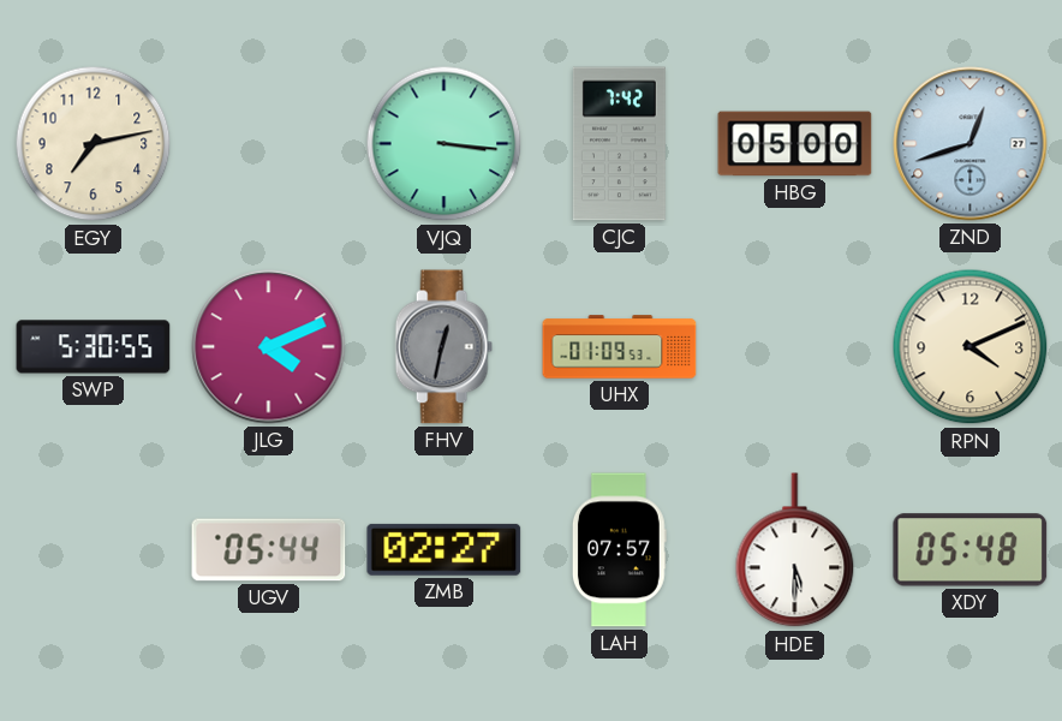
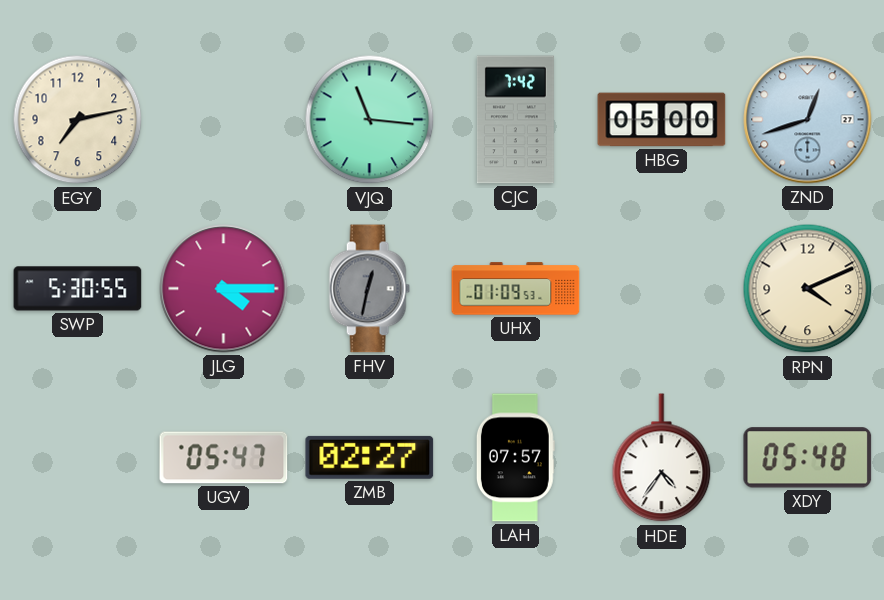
VJQ: 3:16 -> 11:16
JLG: 4:11 -> 4:15
UGV: 05:44 -> 05:47
HDE: 5:30 -> 4:36
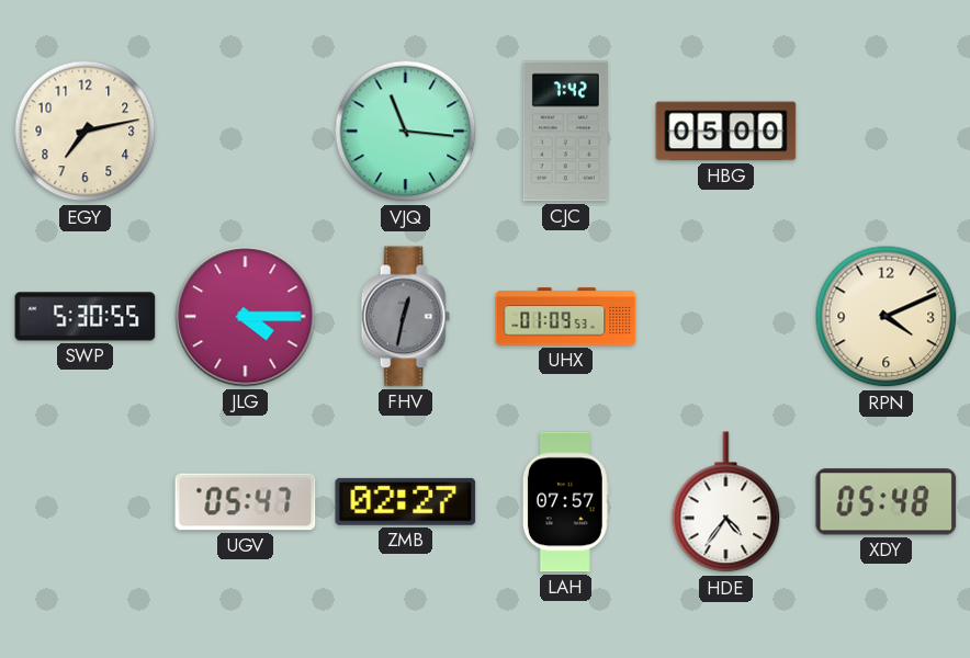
ZND: 12:42 -> none
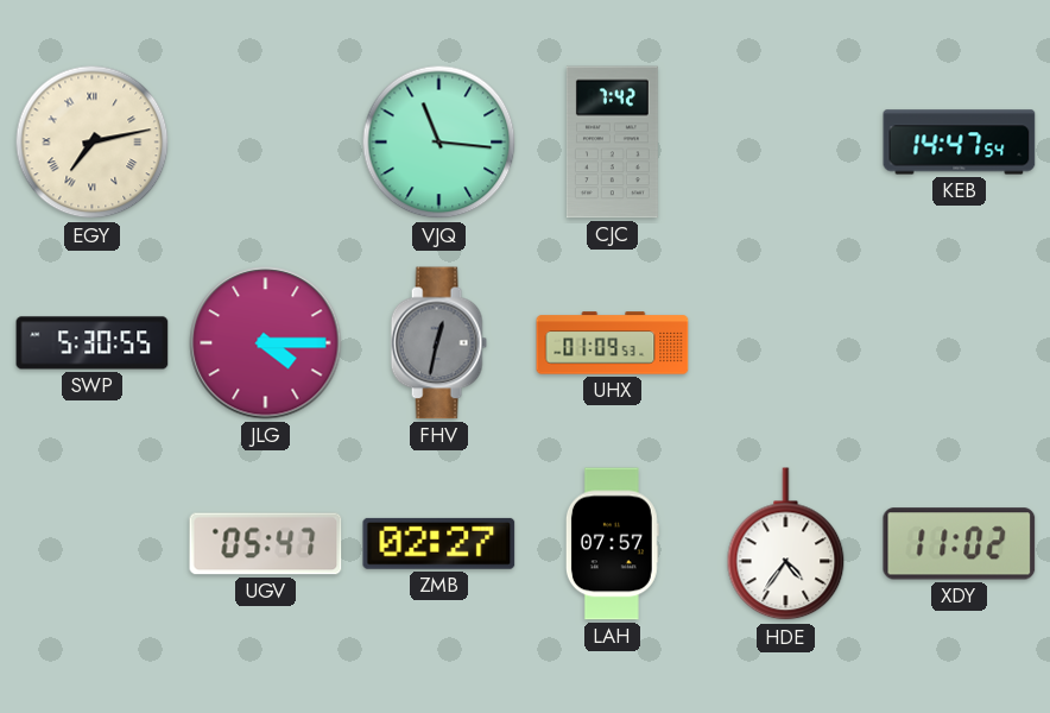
EGY numerals: Arabic -> Roman
HBG: 05:00 -> none
KEB: none -> 14:47
RPN: 4:11 -> none
XDY: 05:48 -> 11:02
